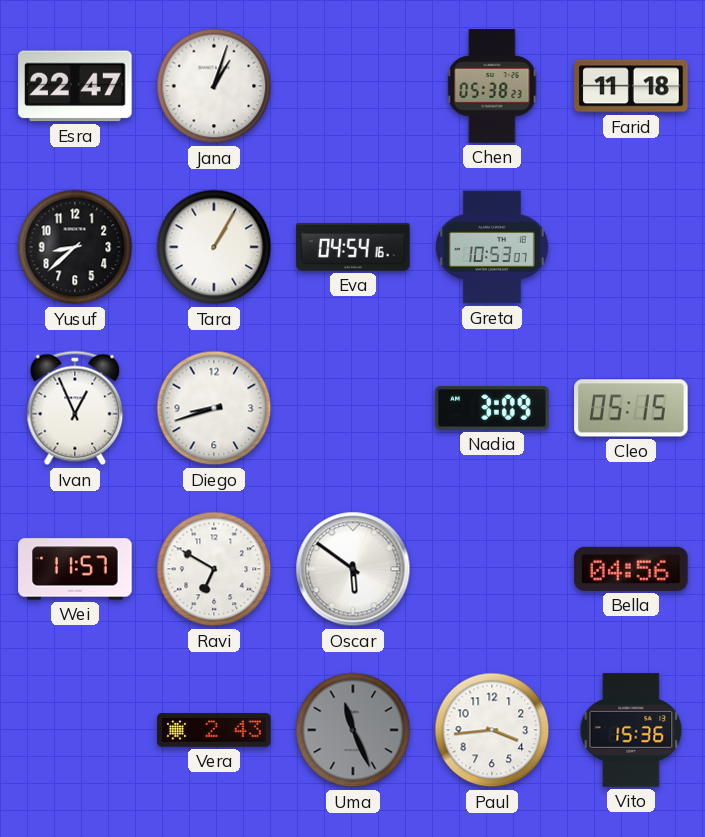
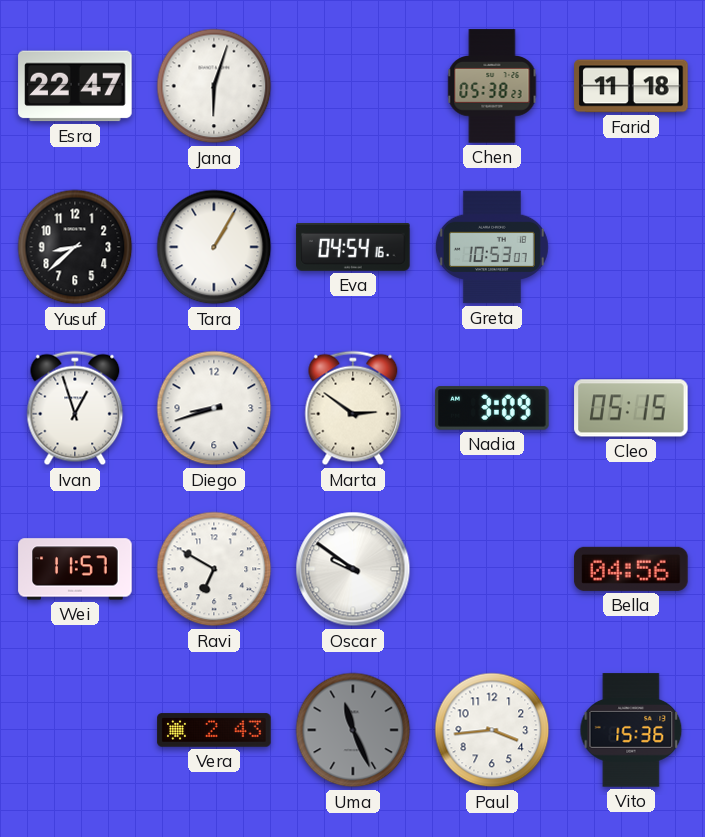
Jana: 1:03 -> 6:03
Ivan: 12:56 -> 12:57
Marta: none -> 2:51
Oscar: 5:51 -> 9:51
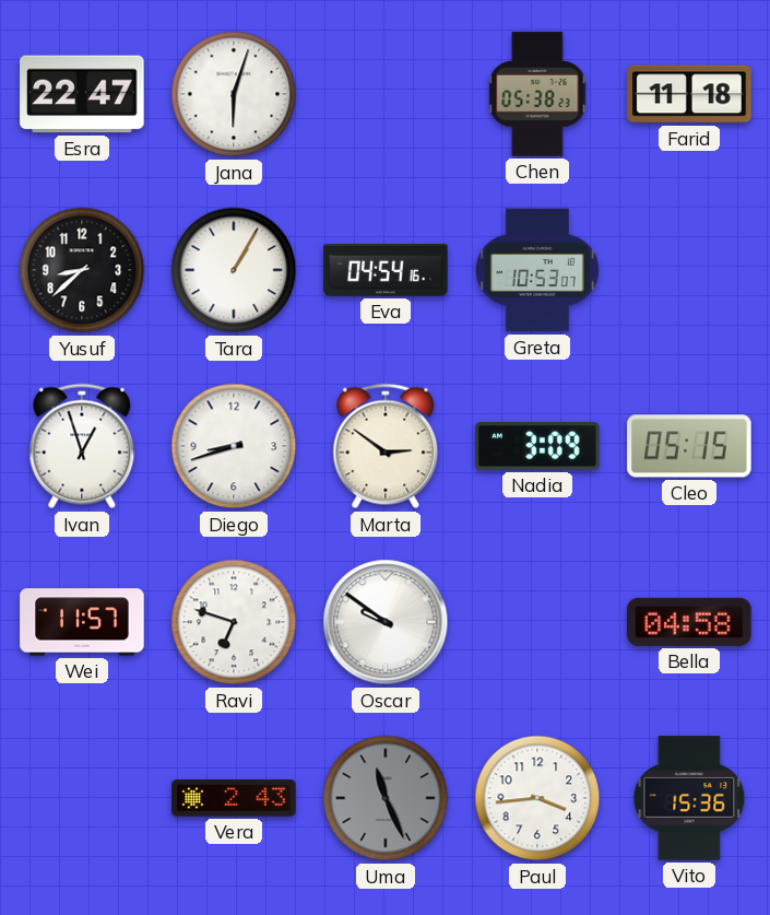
Ravi: 6:50 -> 6:48
Bella: 04:56 -> 04:58
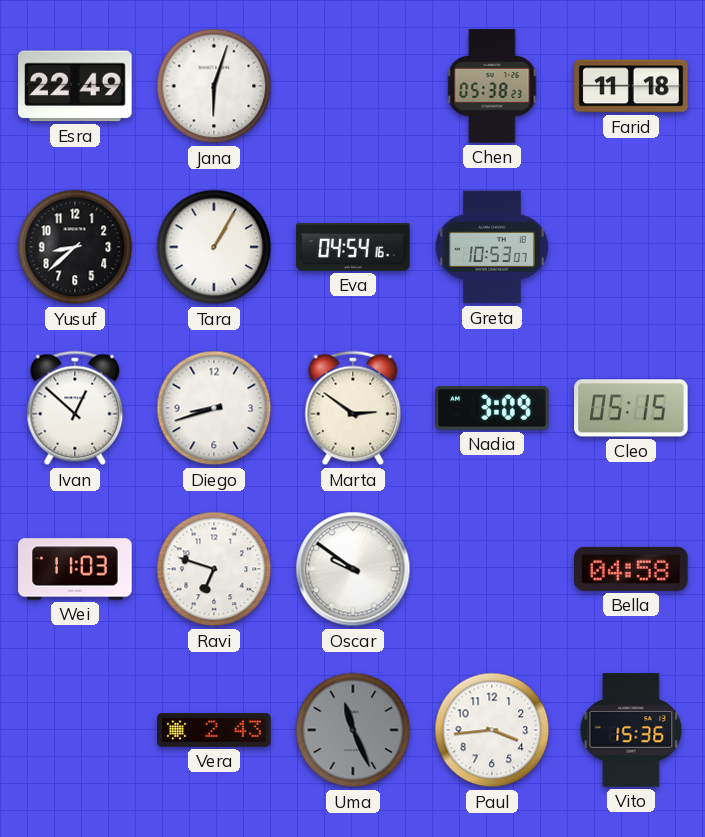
Esra: 22:47 -> 22:49
Ivan: 12:57 -> 12:52
Wei: 11:57 -> 11:03
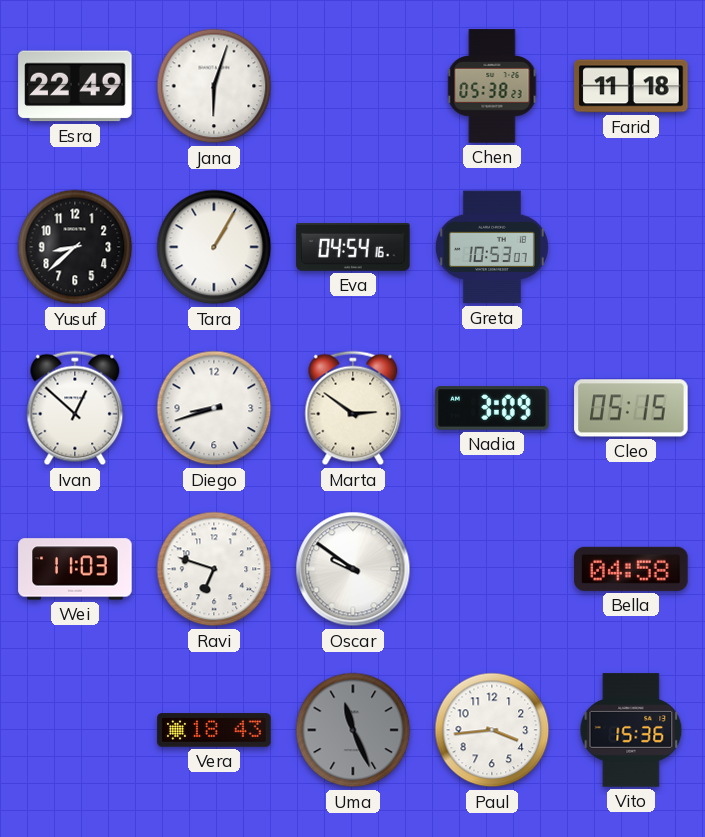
Vera: 2:43 -> 18:43
